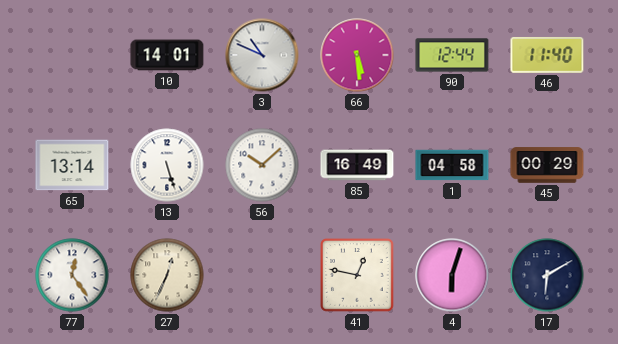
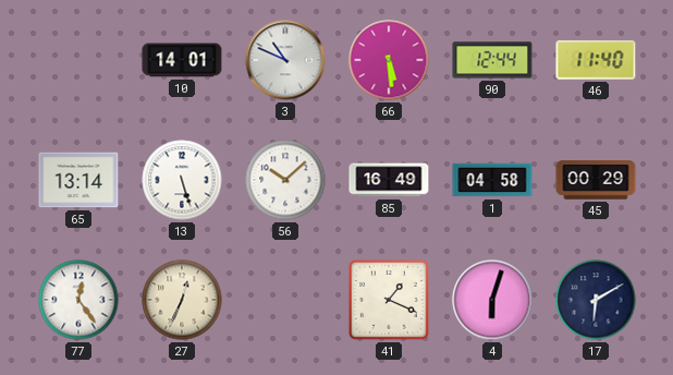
41: 12:47 -> 1:19
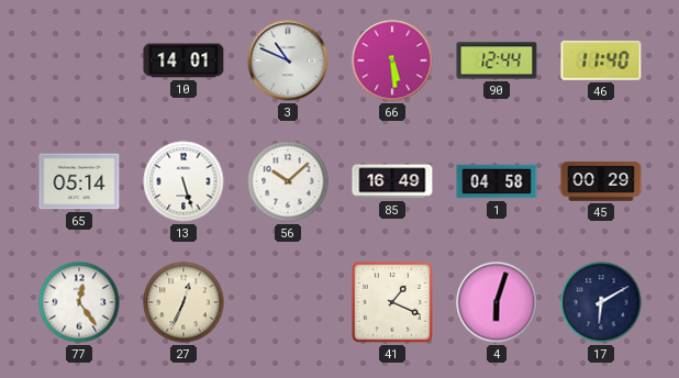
65: 13:14 -> 05:14
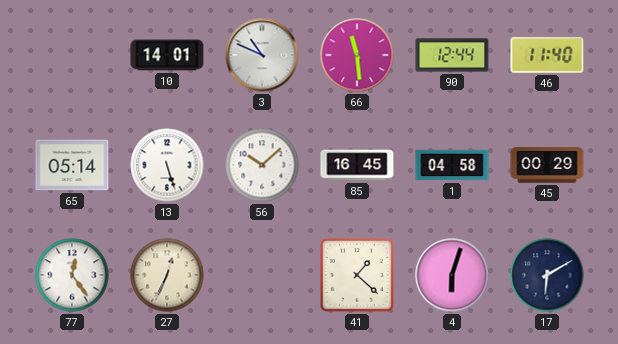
66: 5:29 -> 11:29
85: 16:49 -> 16:45
41: 1:19 -> 1:22
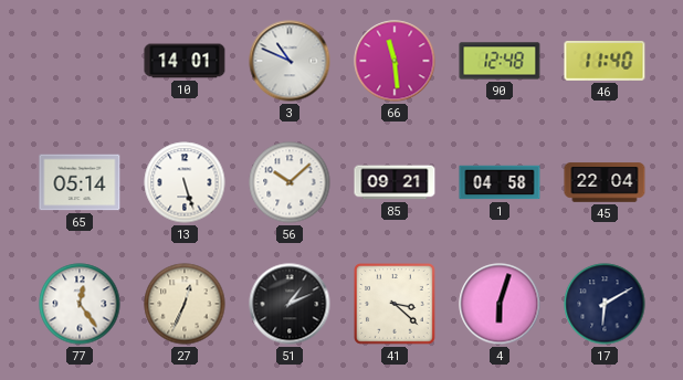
90: 12:44 -> 12:48
85: 16:45 -> 09:21
45: 00:29 -> 22:04
51: none -> 1:11
41: 1:22 -> 3:22
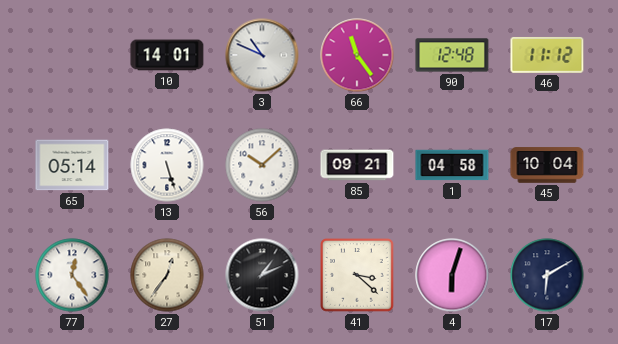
66: 11:29 -> 11:24
46: 11:40 -> 11:12
45: 22:04 -> 10:04
27: 12:34 -> 12:36
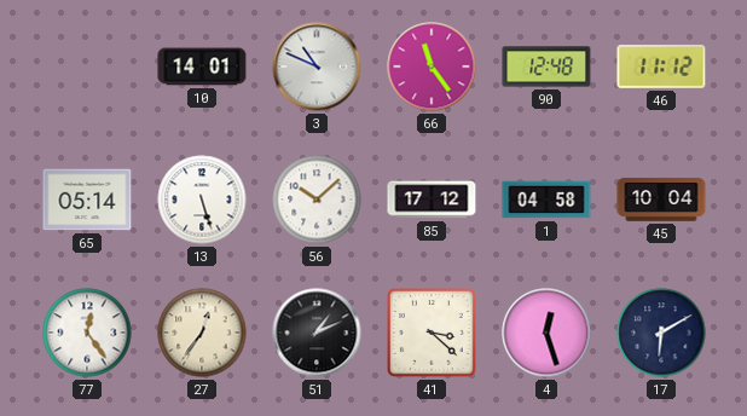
85: 09:21 -> 17:12
4: 6:03 -> 12:27
